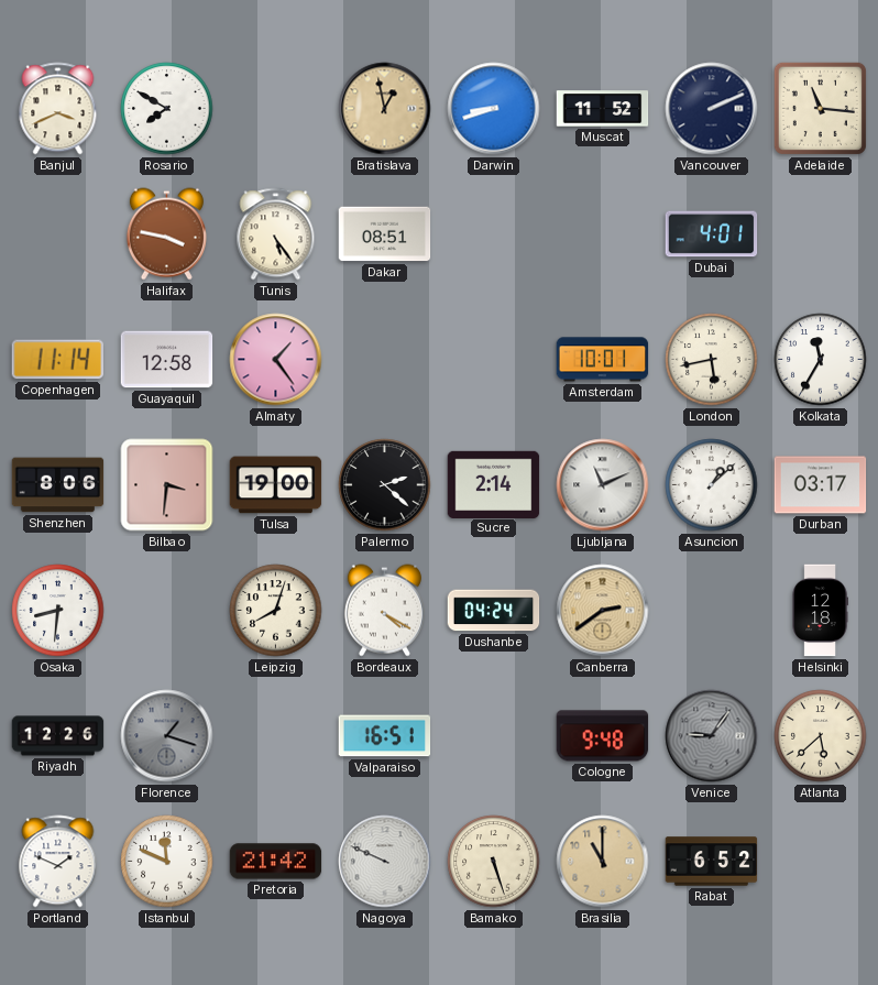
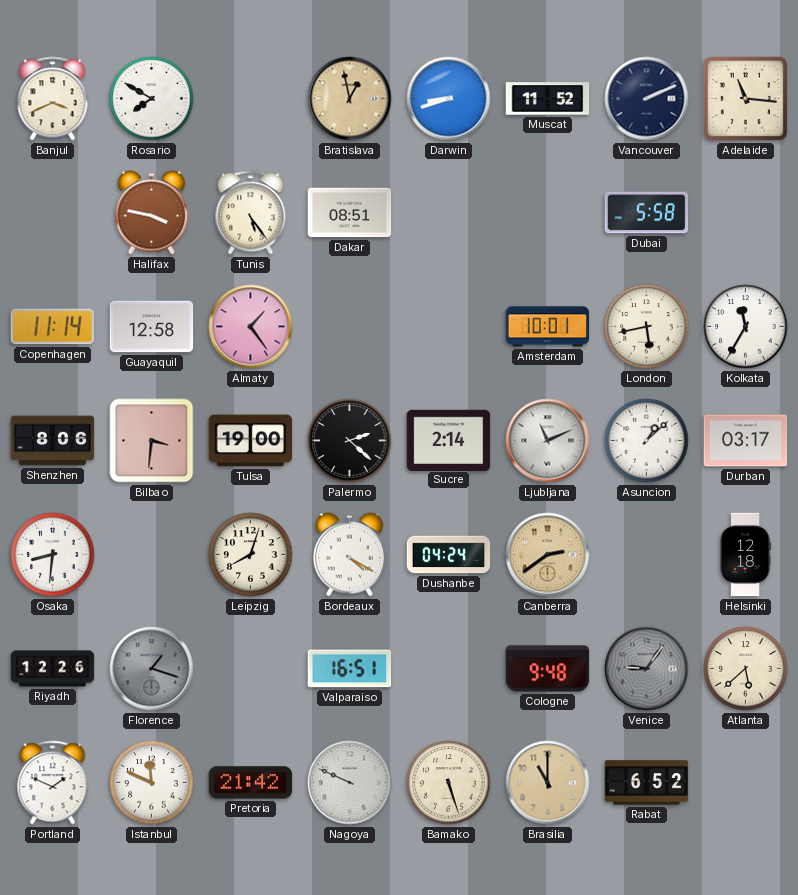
Dubai: 4:01 -> 5:58
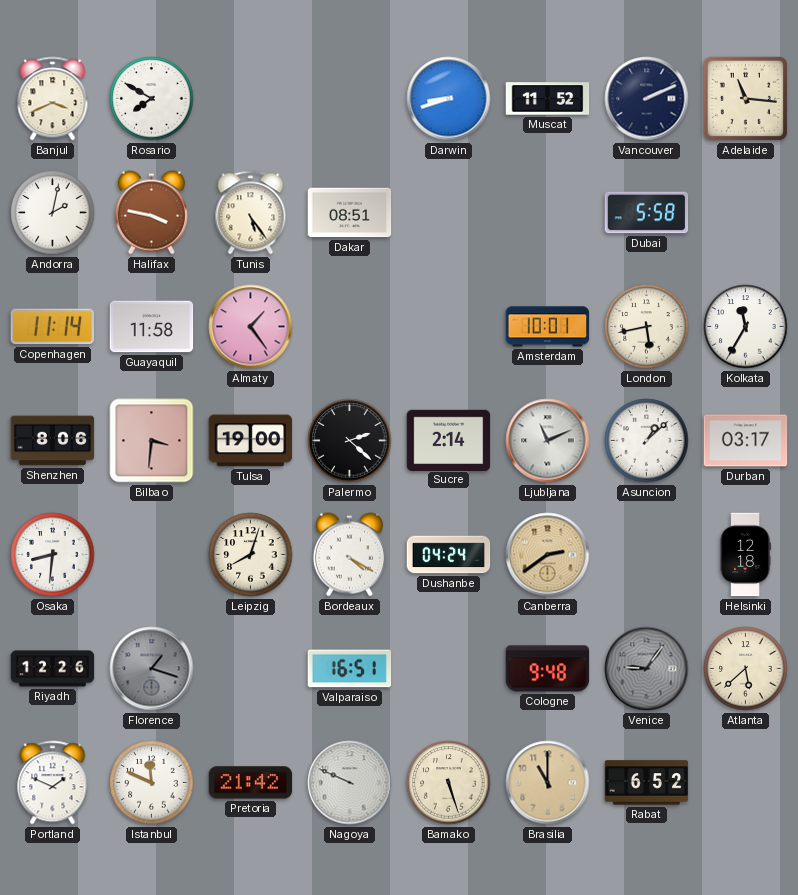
Bratislava: 12:58 -> none
Andorra: none -> 2:02
Guayaquil: 12:58 -> 11:58
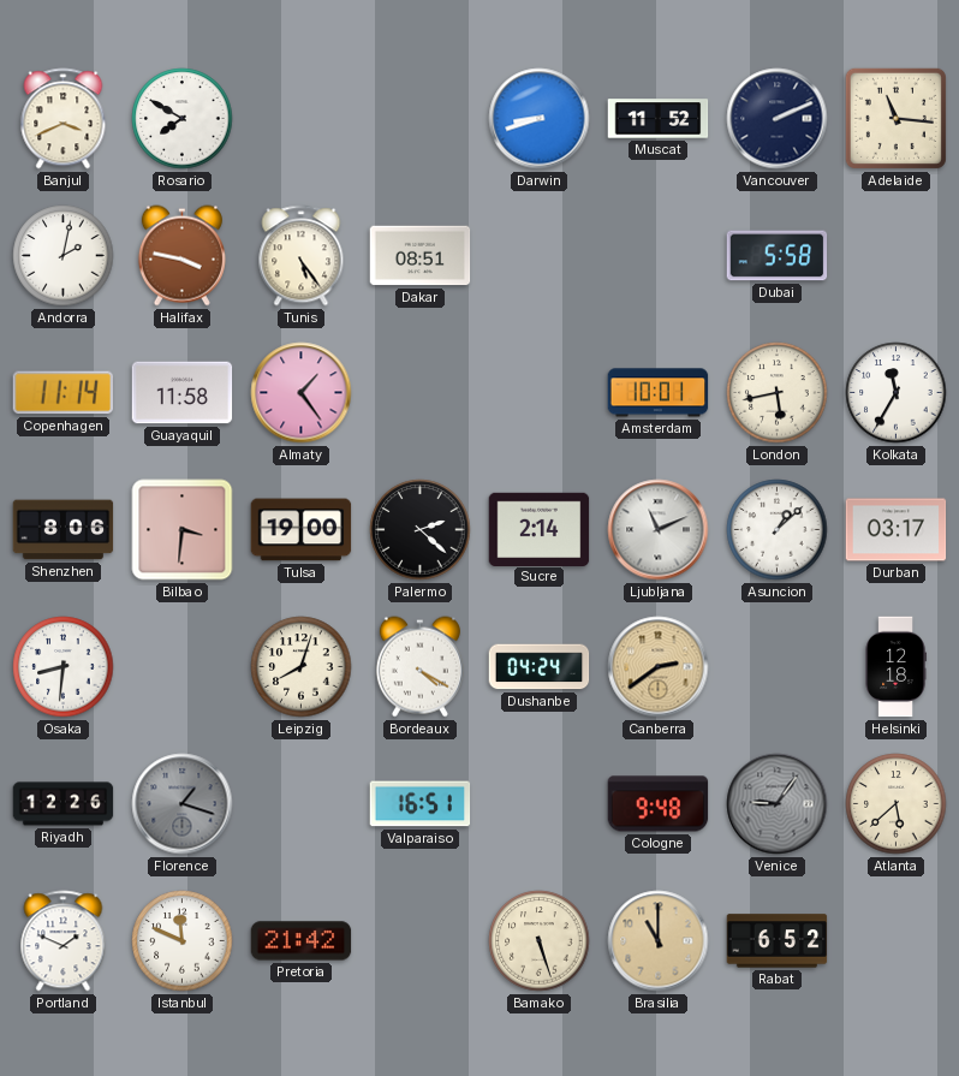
Nagoya: 9:49 -> none
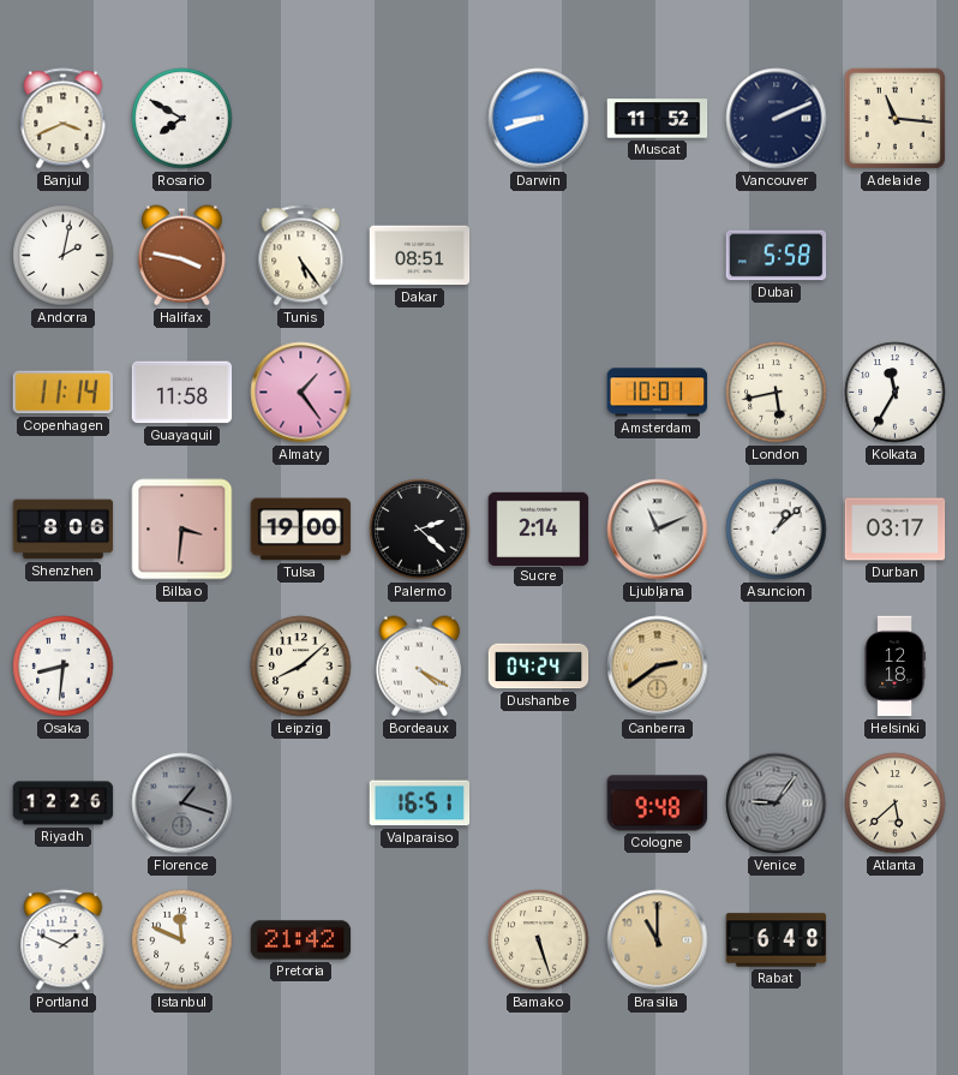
Leipzig: 8:03 -> 8:08
Rabat: 6:52 -> 6:48
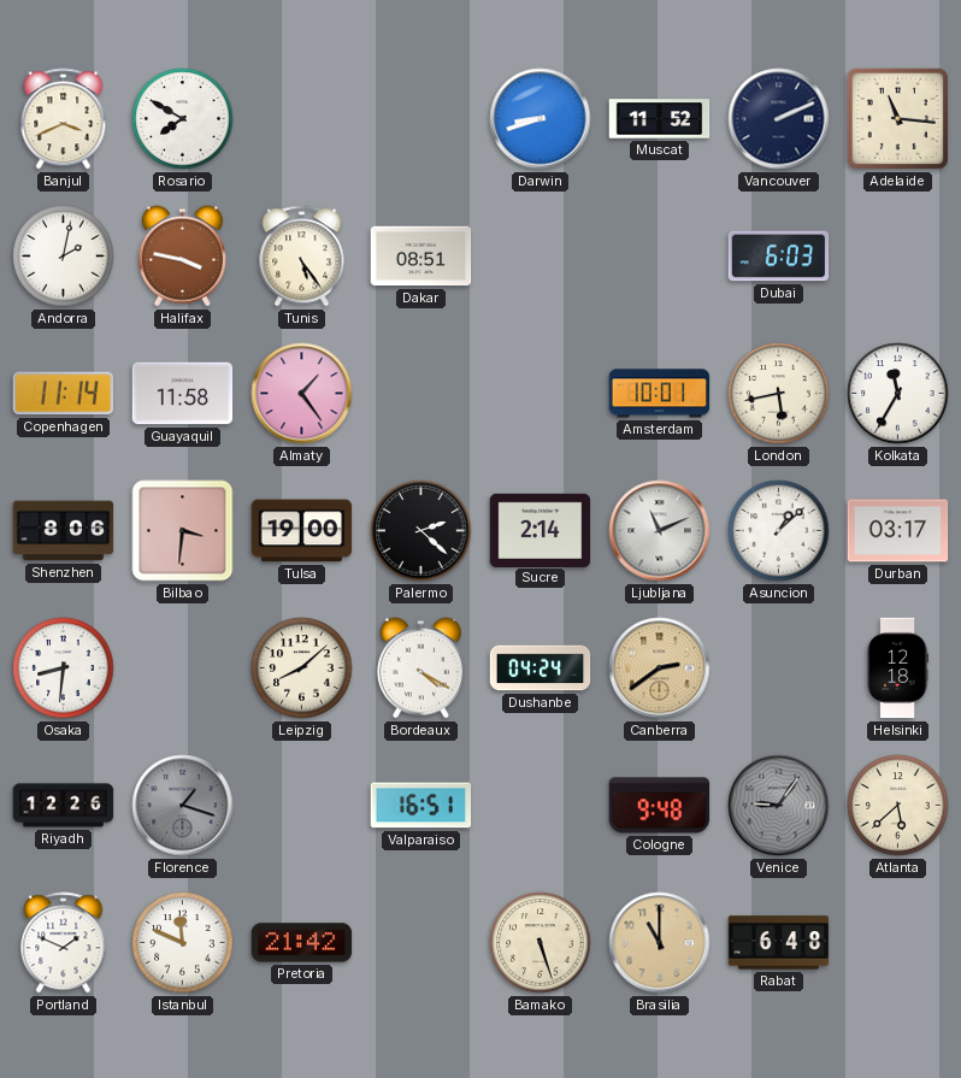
Dubai: 5:58 -> 6:03
